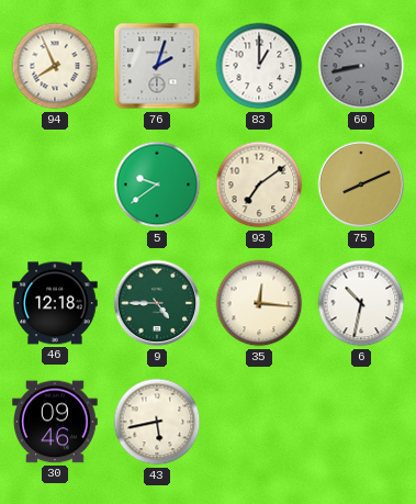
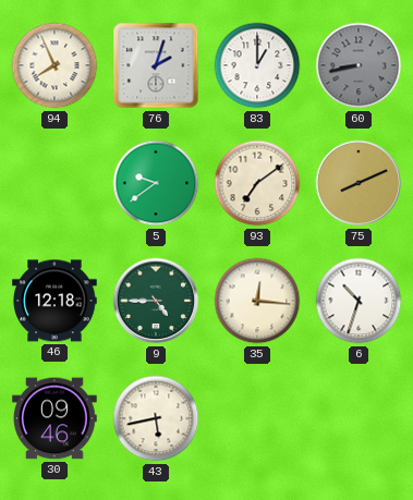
6: 10:32 -> 10:33
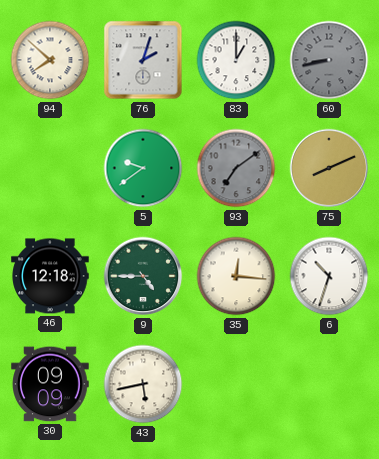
94: 7:56 -> 7:52
93 dial: cream -> grey
30: 09:46 -> 09:09
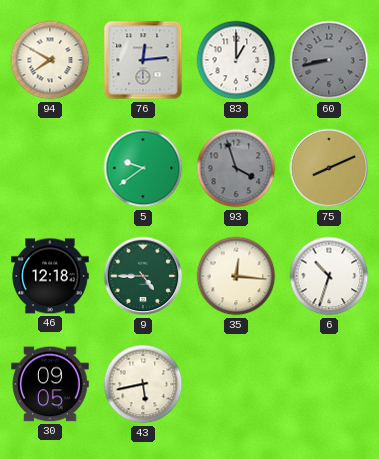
94: 7:52 -> 7:50
76: 2:03 -> 12:14
93: 7:09 -> 3:57
30: 09:09 -> 09:05
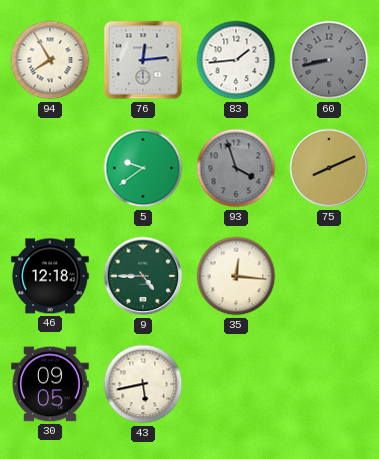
94: 7:50 -> 7:55
83: 1:00 -> 1:44
6: 10:33 -> none
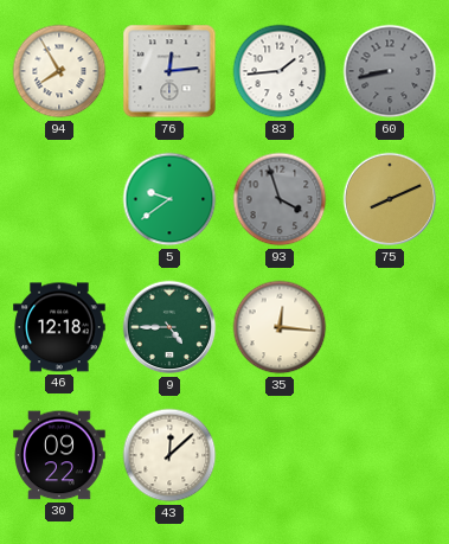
30: 09:05 -> 09:22
43: 5:43 -> 12:08
